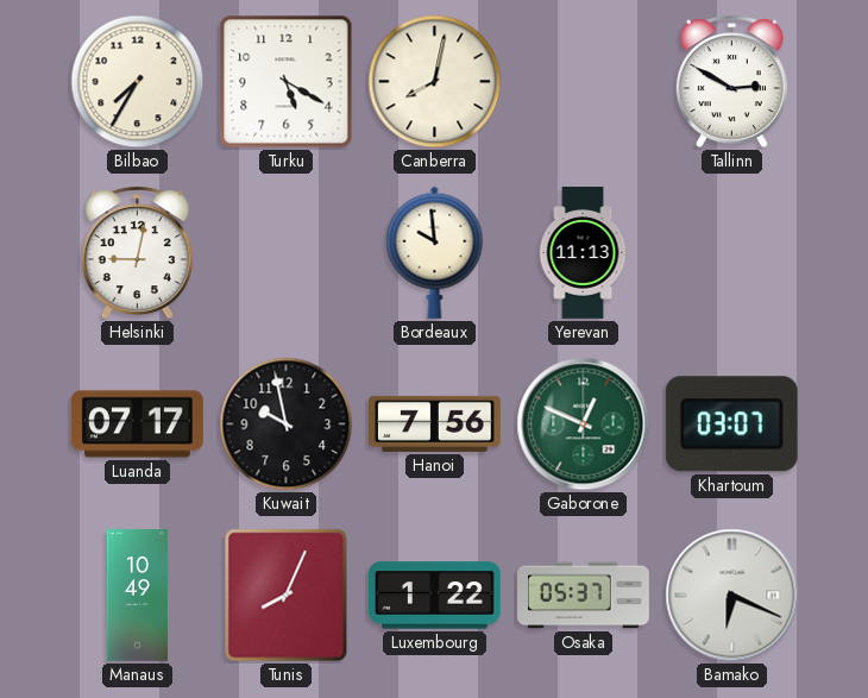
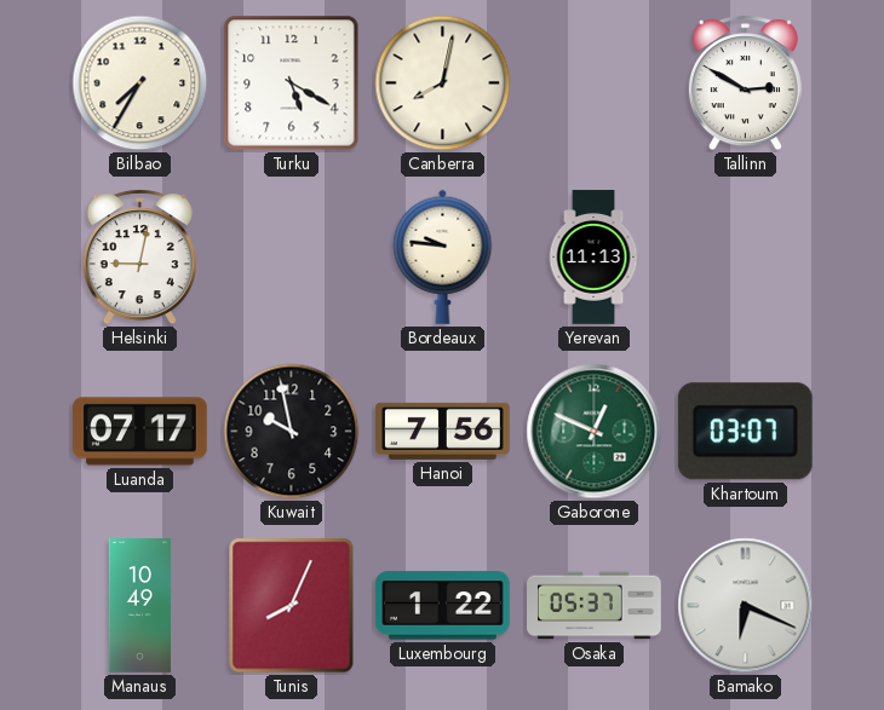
Bordeaux: 9:59 -> 9:46
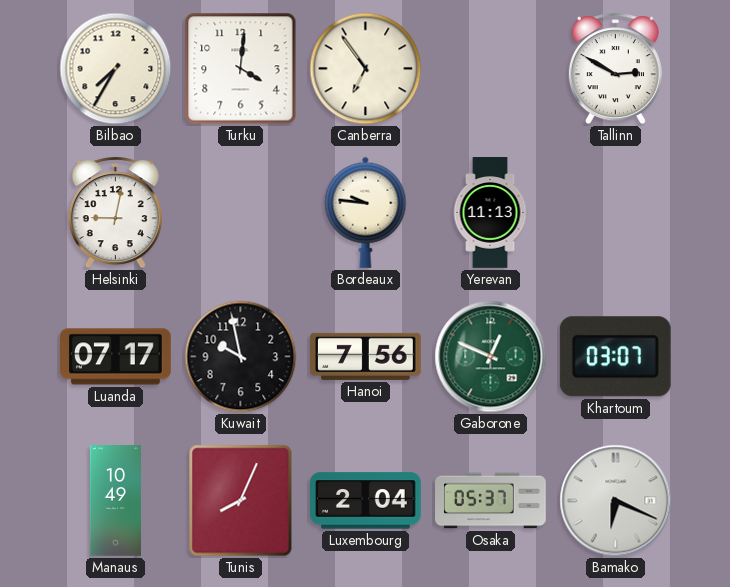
Turku: 5:20 -> 4:01
Canberra: 8:02 -> 6:54
Luxembourg: 1:22 -> 2:04
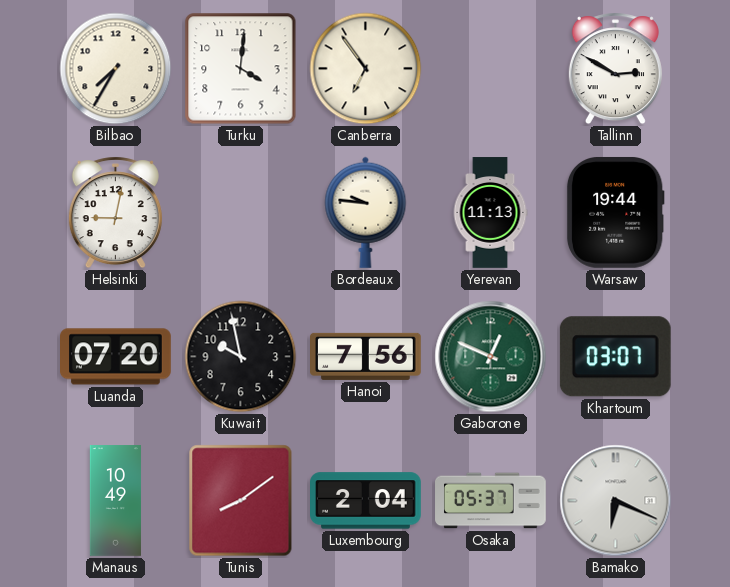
Warsaw: none -> 19:44
Luanda: 07:17 -> 07:20
Tunis: 8:04 -> 8:09
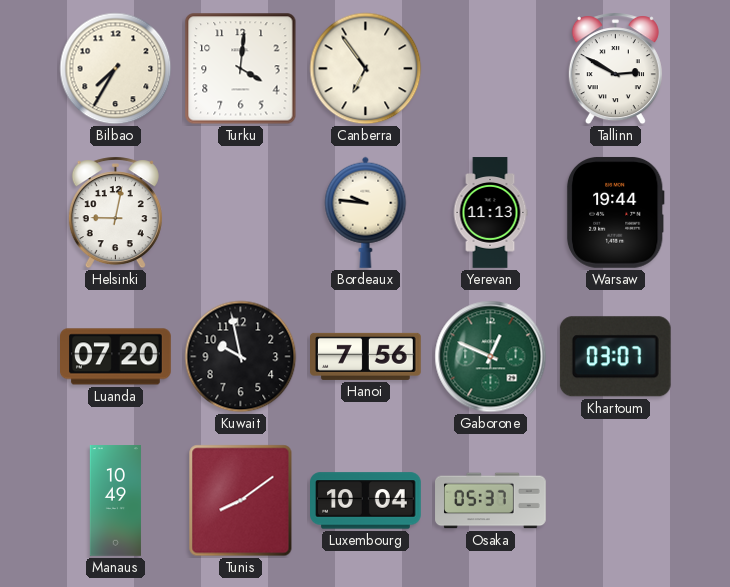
Luxembourg: 2:04 -> 10:04
Bamako: 6:19 -> none
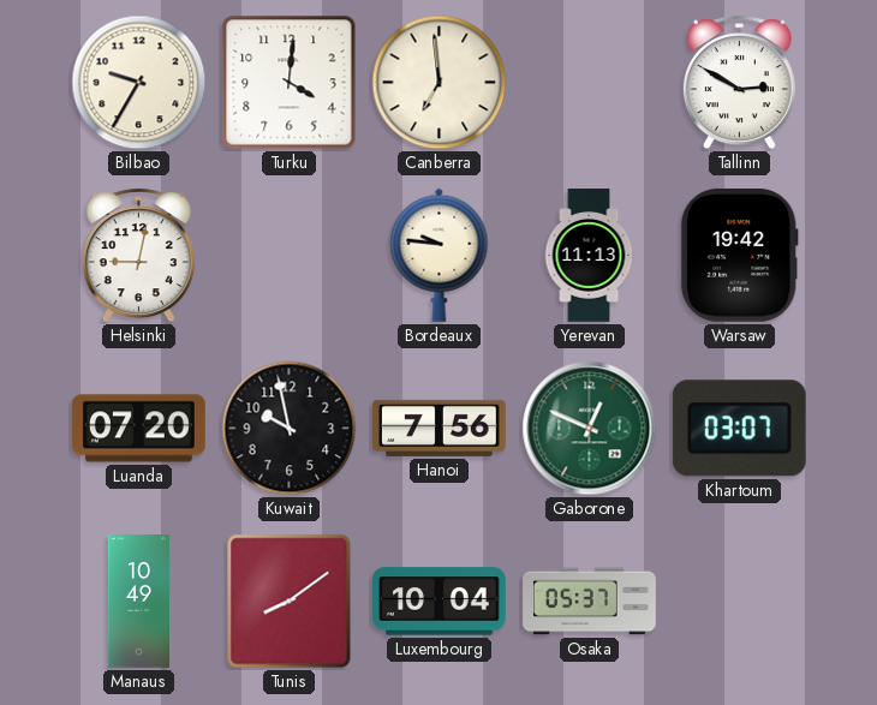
Bilbao: 7:35 -> 9:35
Canberra: 6:54 -> 6:59
Warsaw: 19:44 -> 19:42
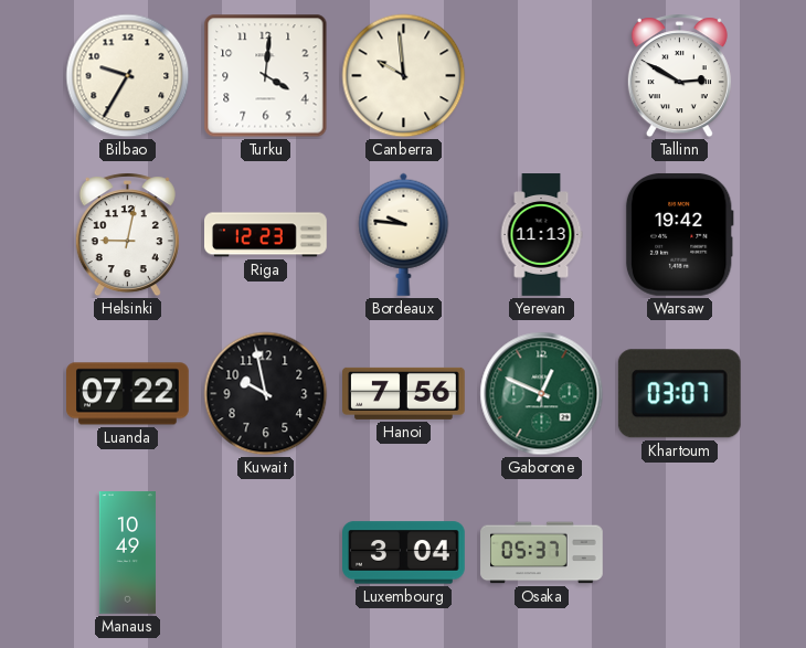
Canberra: 6:59 -> 9:59
Riga: none -> 12:23
Luanda: 07:20 -> 07:22
Tunis: 8:09 -> none
Luxembourg: 10:04 -> 3:04
